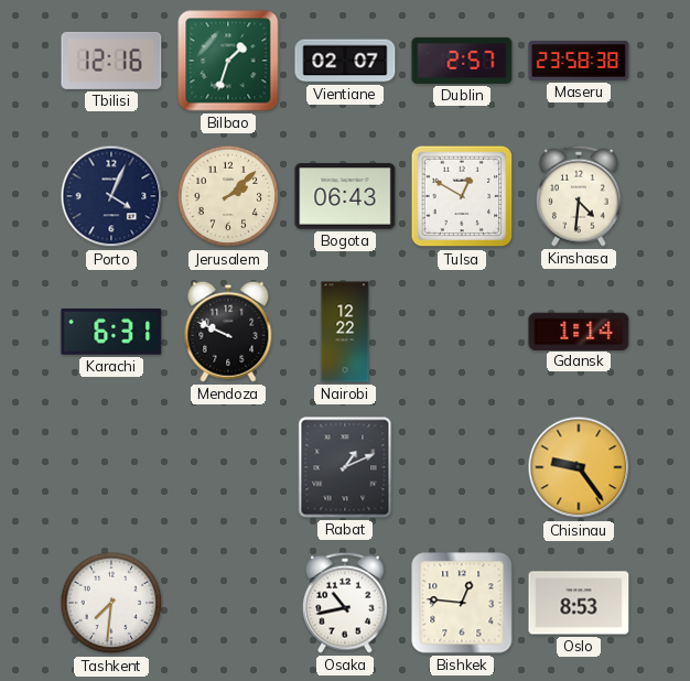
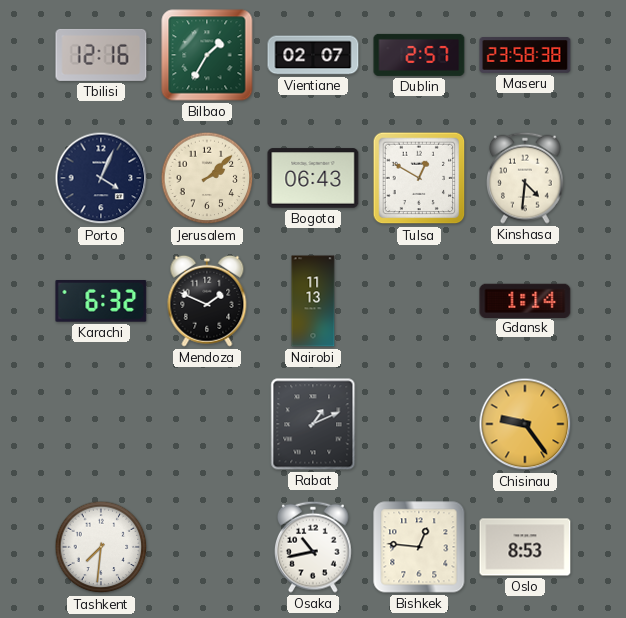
Bilbao: 1:33 -> 1:35
Karachi: 6:31 -> 6:32
Mendoza: 9:49 -> 1:49
Nairobi: 12:22 -> 11:13
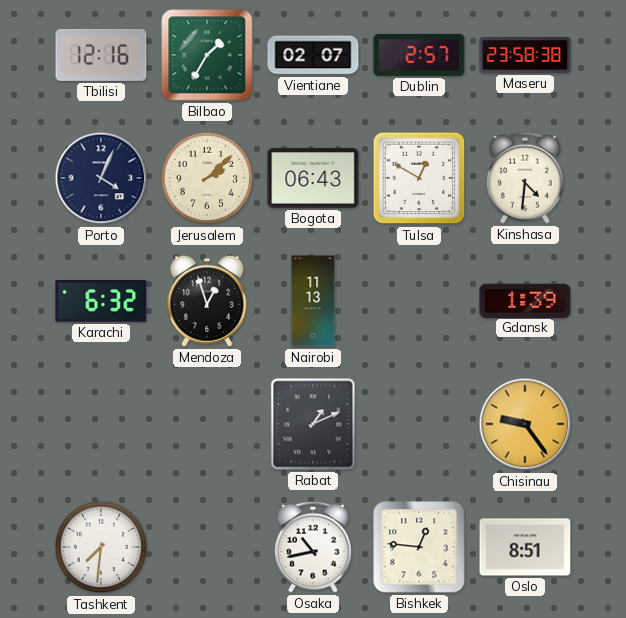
Mendoza: 1:49 -> 12:57
Gdansk: 1:14 -> 1:39
Oslo: 8:53 -> 8:51
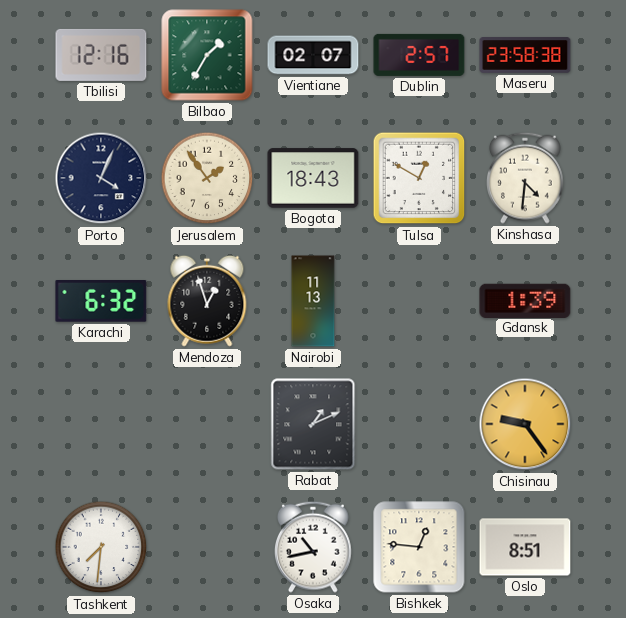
Jerusalem: 2:08 -> 1:54
Bogota: 06:43 -> 18:43
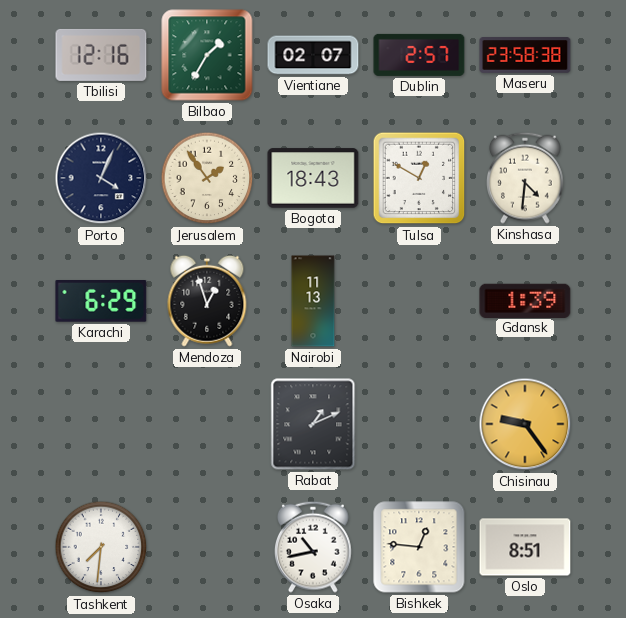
Karachi: 6:32 -> 6:29
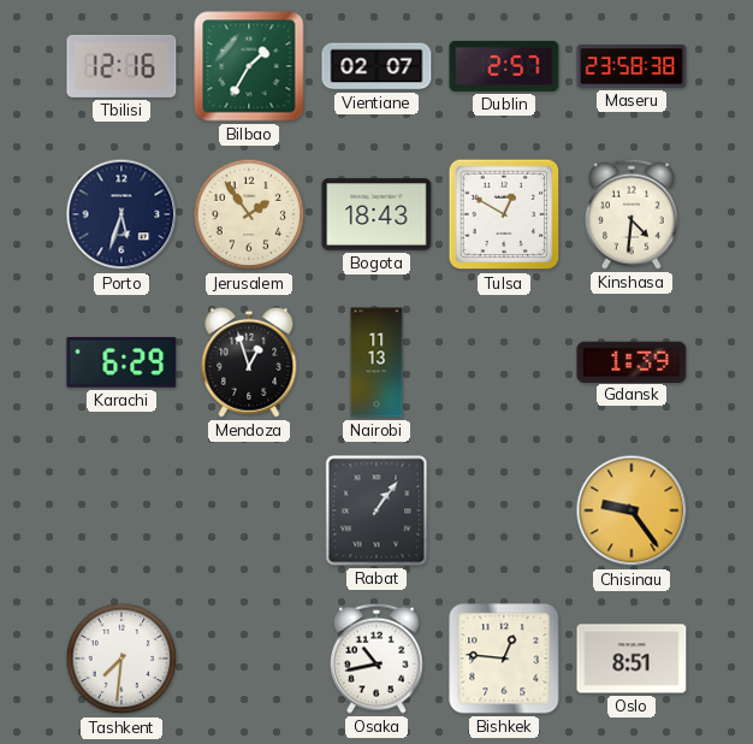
Porto: 4:04 -> 5:33
Rabat: 1:11 -> 1:06
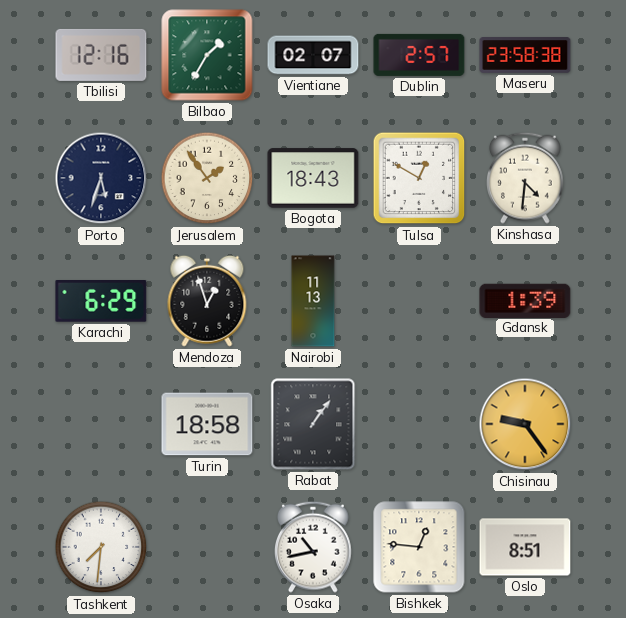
Turin: none -> 18:58
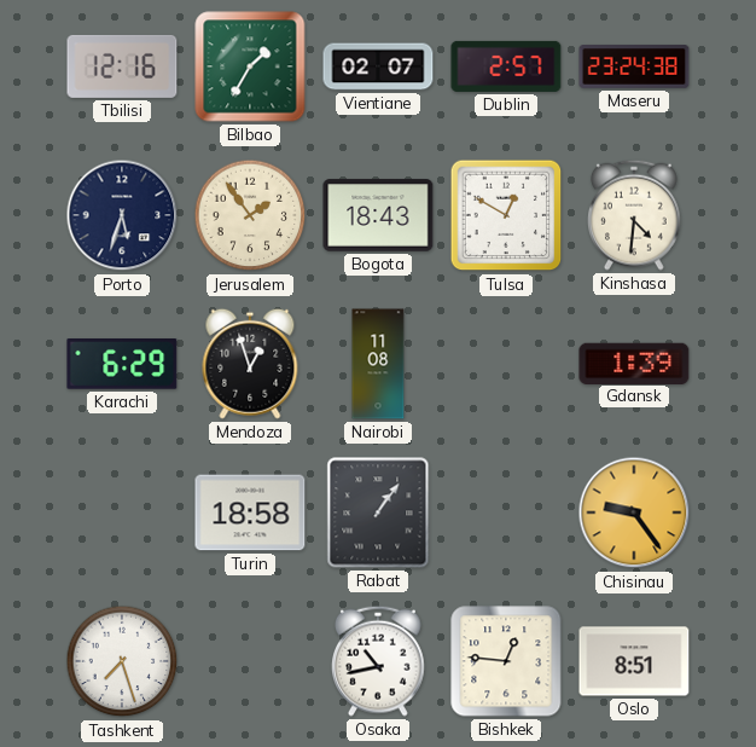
Maseru: 23:58 -> 23:24
Nairobi: 11:13 -> 11:08
Tashkent: 7:31 -> 7:27
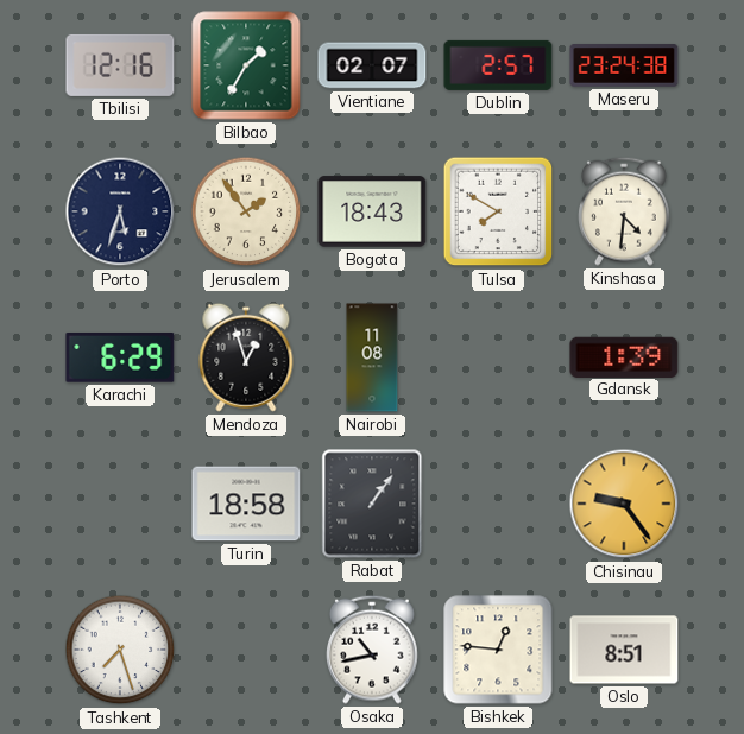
Tulsa: 12:50 -> 7:50
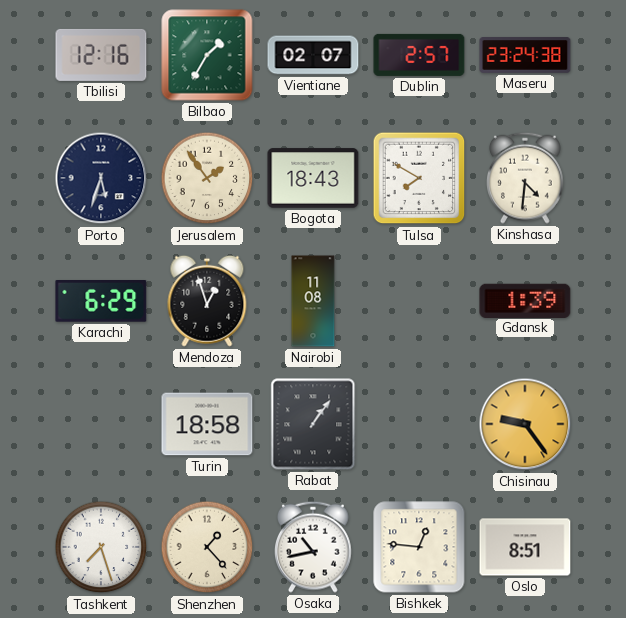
Shenzhen: none -> 1:23
